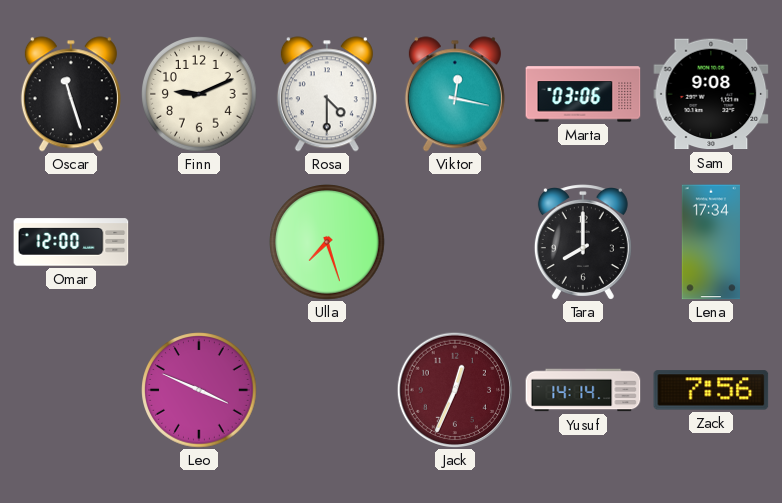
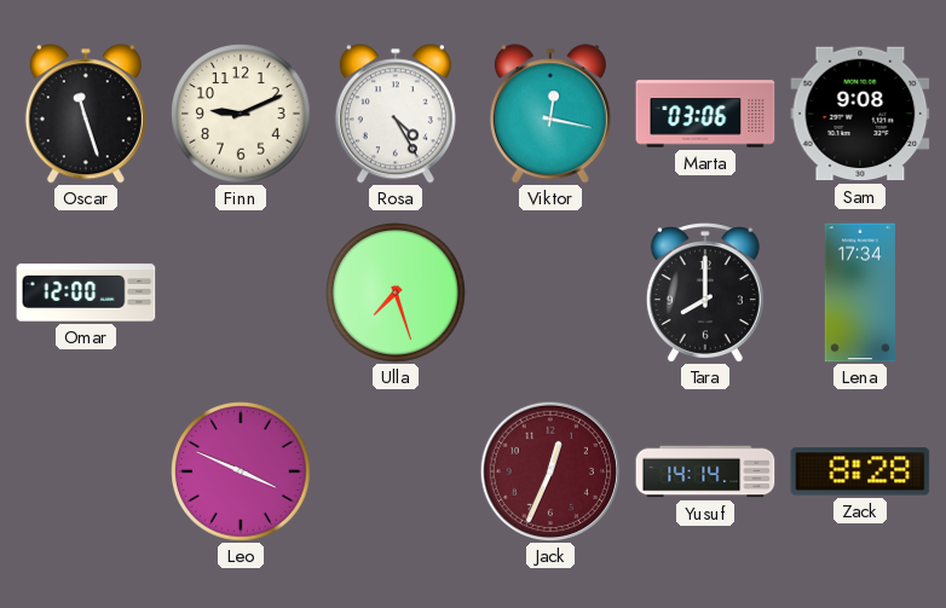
Rosa: 4:30 -> 4:25
Zack: 7:56 -> 8:28
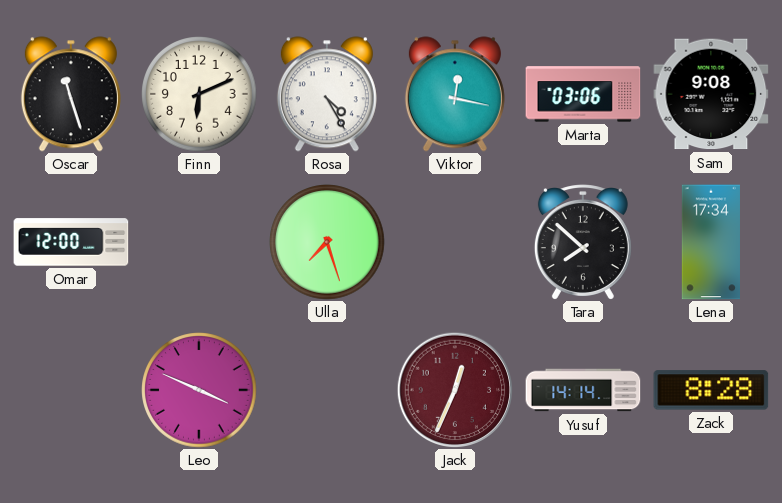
Finn: 9:11 -> 6:11
Tara: 8:00 -> 7:52
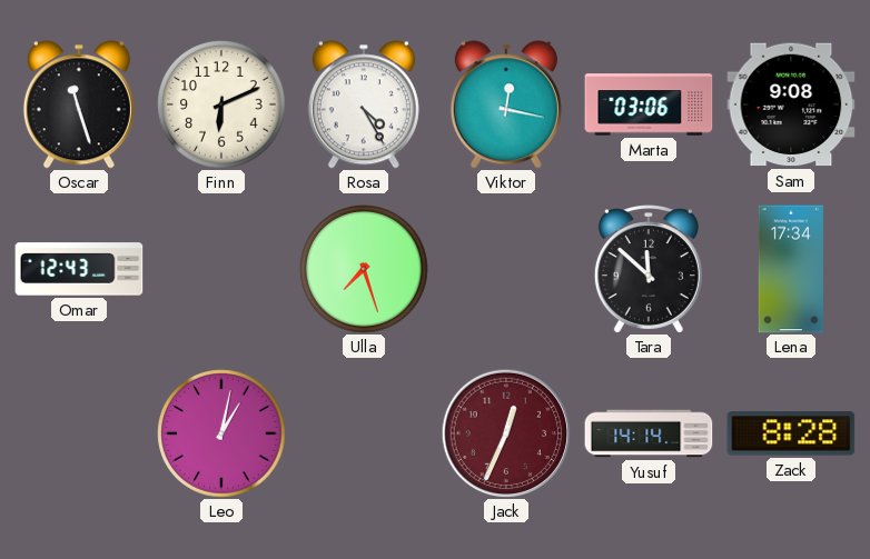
Omar: 12:00 -> 12:43
Tara: 7:52 -> 11:52
Leo: 3:49 -> 1:02
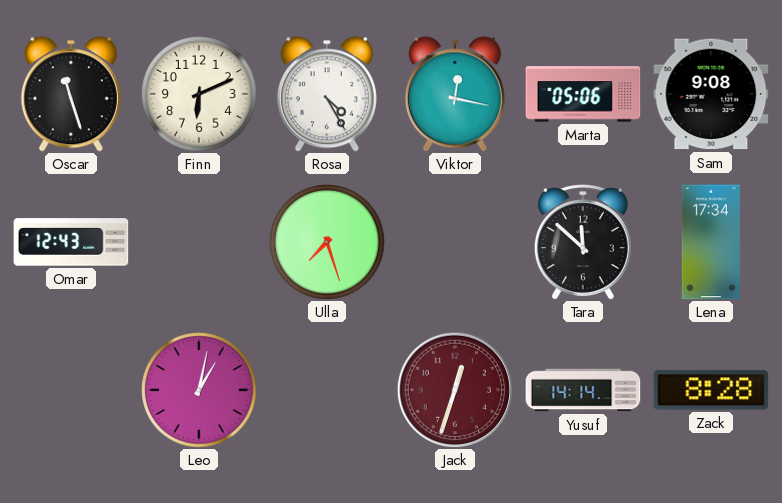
Marta: 03:06 -> 05:06
Jack: 12:34 -> 12:33
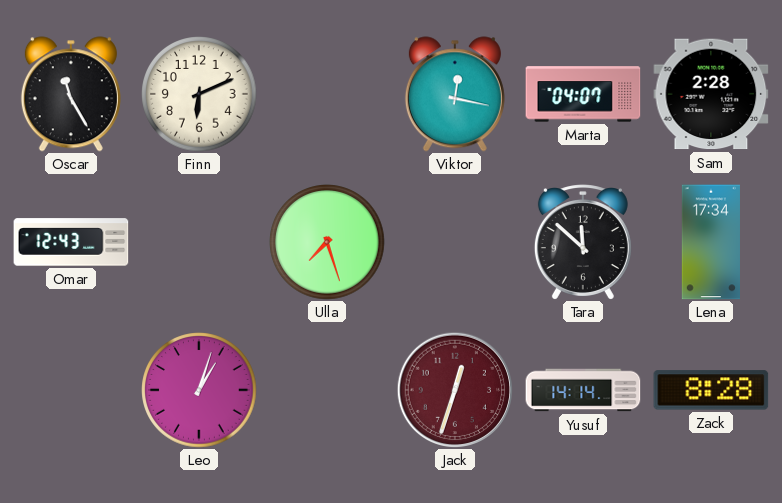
Oscar: 11:27 -> 11:25
Rosa: 4:25 -> none
Marta: 05:06 -> 04:07
Sam: 9:08 -> 2:28
Leo: 1:02 -> 1:03
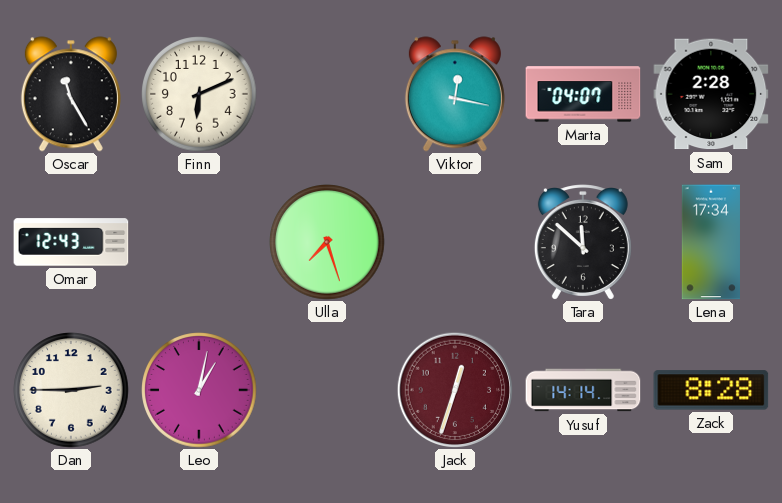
Dan: none -> 2:45
Leo: 1:03 -> 1:02
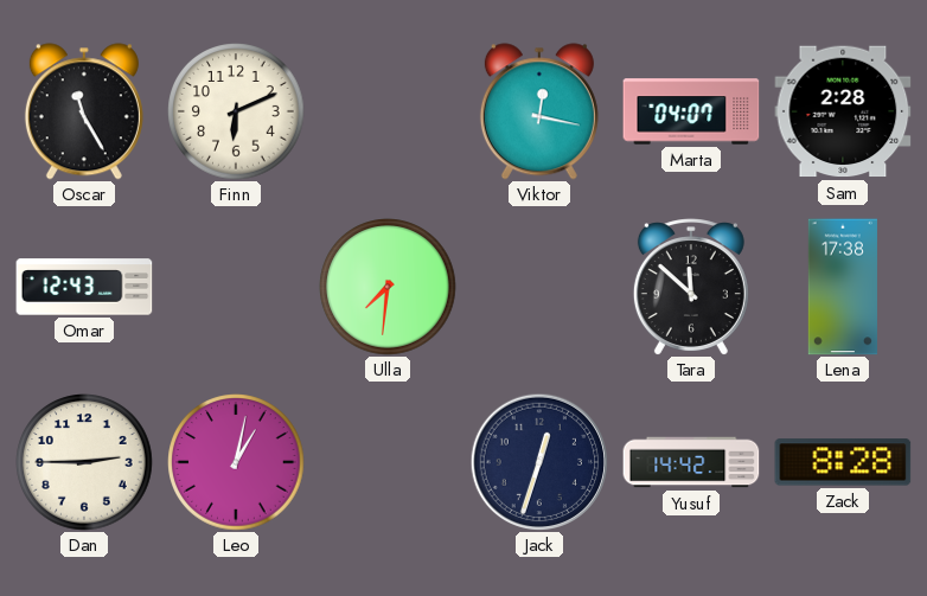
Ulla: 7:27 -> 7:31
Lena: 17:34 -> 17:38
Jack dial: burgundy -> navy
Yusuf: 14:14 -> 14:42
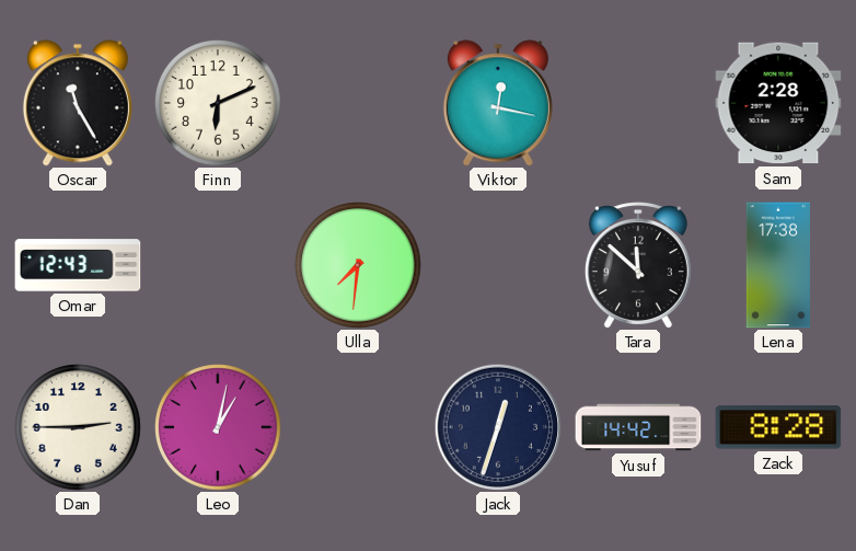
Marta: 04:07 -> none
